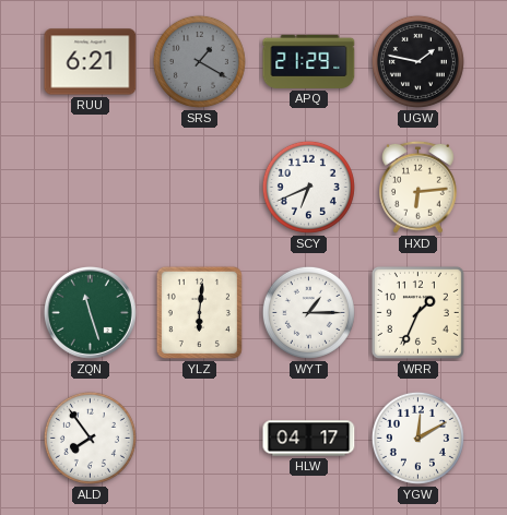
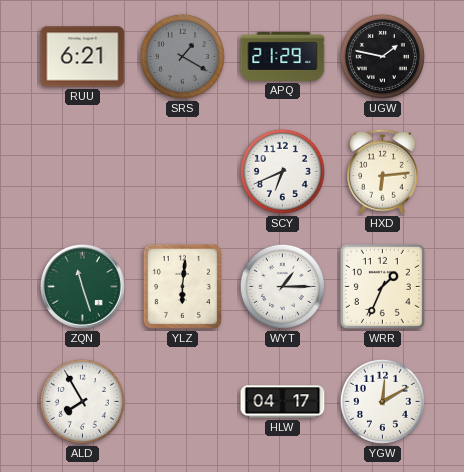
ALD: 7:54 -> 7:55
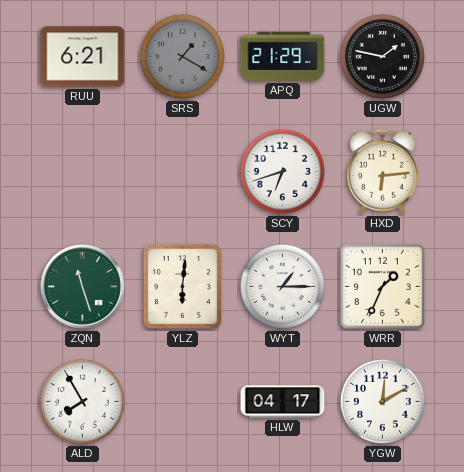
SCY: 6:41 -> 6:42
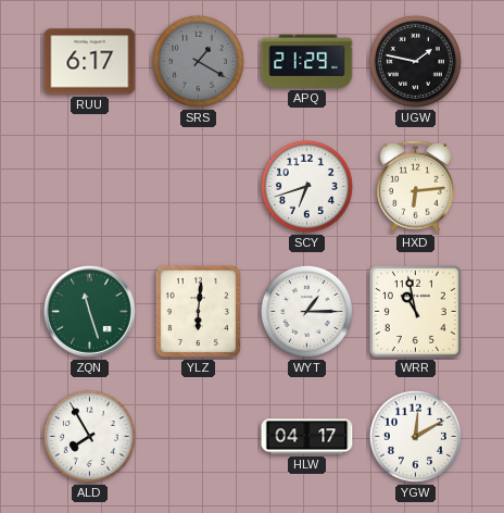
RUU: 6:21 -> 6:17
WRR: 1:34 -> 10:58
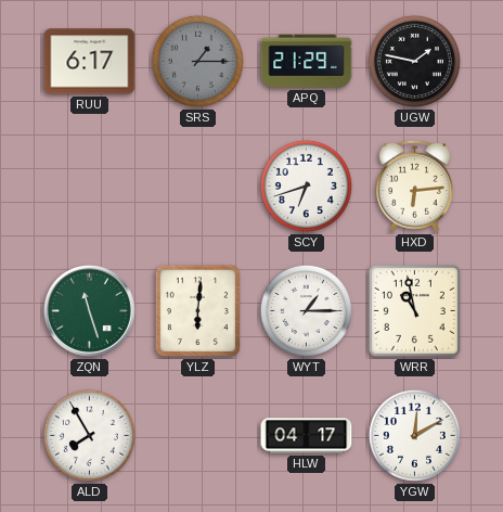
SRS: 1:20 -> 1:15
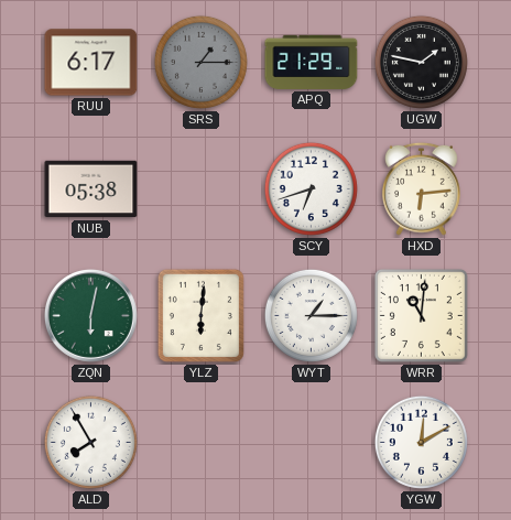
NUB: none -> 05:38
ZQN: 11:27 -> 6:02
WRR: 10:58 -> 11:01
HLW: 04:17 -> none
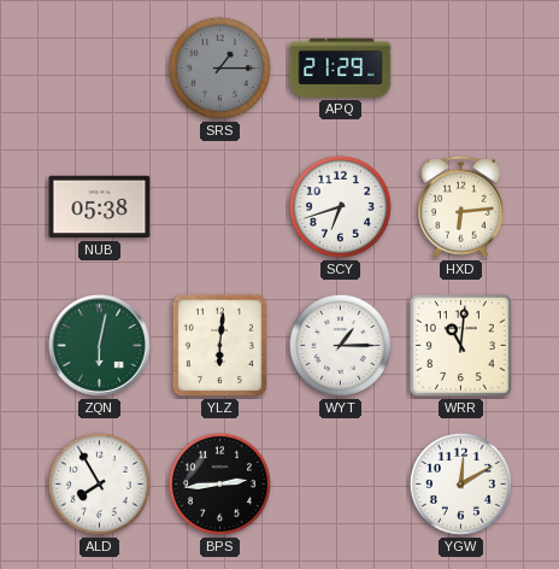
RUU: 6:17 -> none
UGW: 1:47 -> none
BPS: none -> 2:44
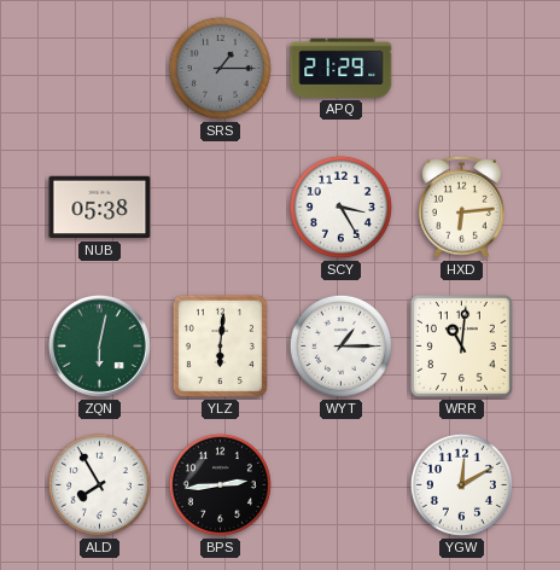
SCY: 6:42 -> 3:25
